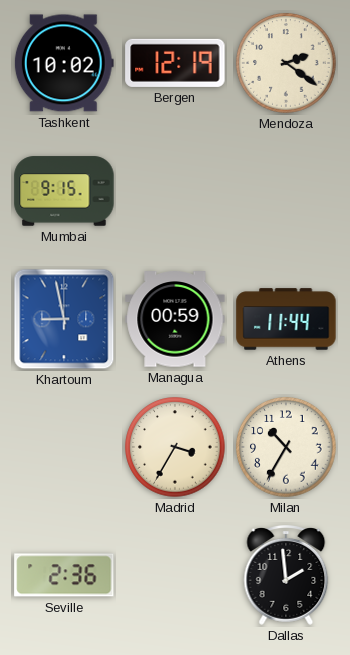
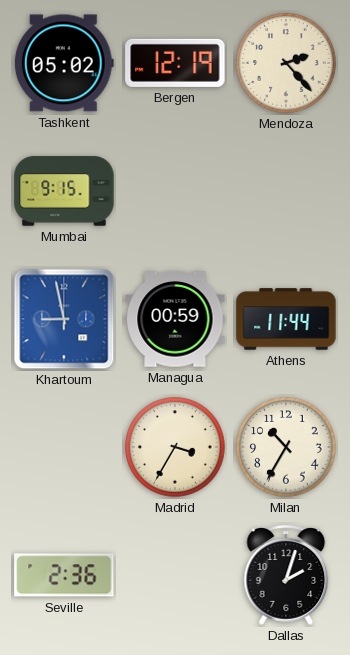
Tashkent: 10:02 -> 05:02
Mendoza: 2:21 -> 2:23
Dallas: 1:59 -> 2:03
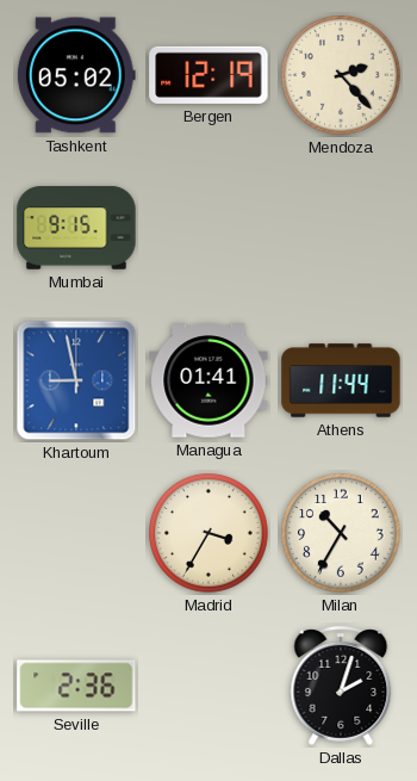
Managua: 00:59 -> 01:41
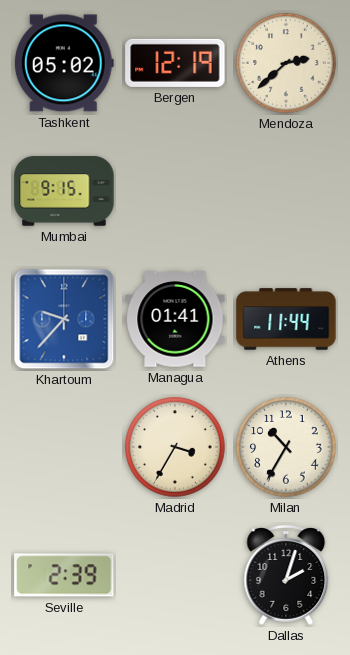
Mendoza: 2:23 -> 2:38
Khartoum: 8:58 -> 9:37
Seville: 2:36 -> 2:39
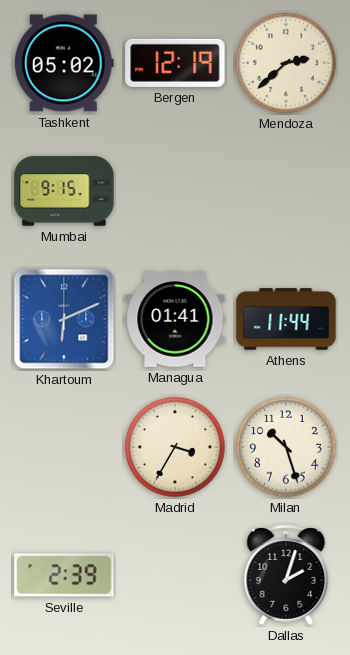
Khartoum: 9:37 -> 6:11
Milan: 10:35 -> 10:27
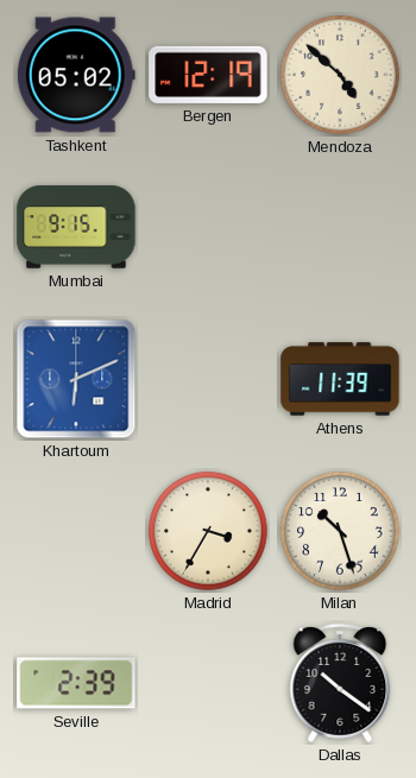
Mendoza: 2:38 -> 4:52
Managua: 01:41 -> none
Athens: 11:44 -> 11:39
Dallas: 2:03 -> 10:21
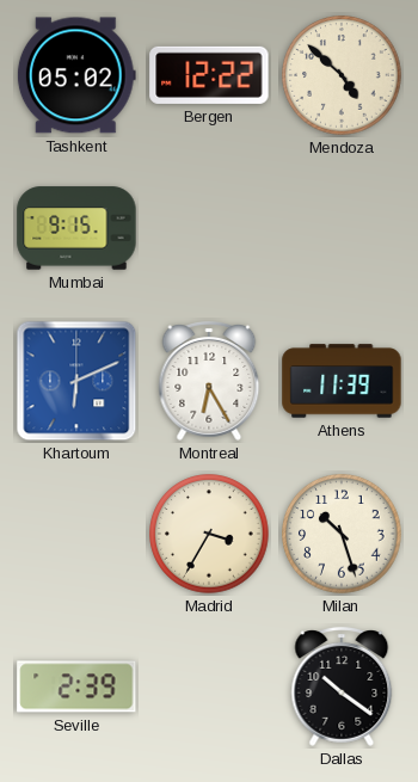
Bergen: 12:19 -> 12:22
Montreal: none -> 6:25
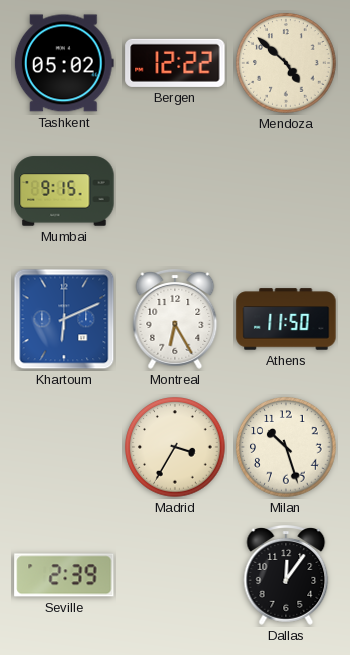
Athens: 11:39 -> 11:50
Dallas: 10:21 -> 12:06
